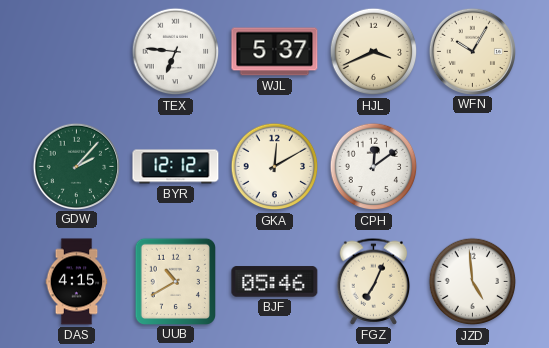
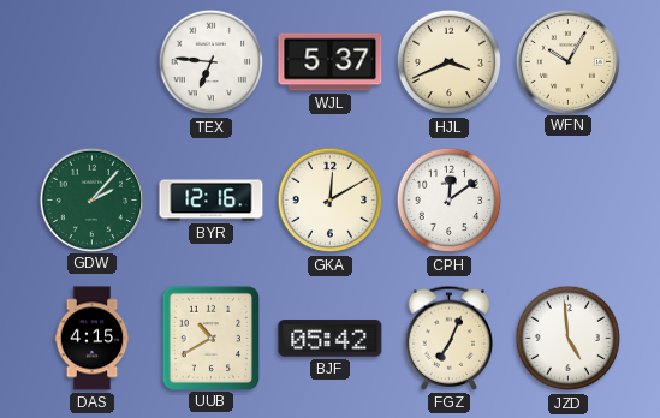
BYR: 12:12 -> 12:16
BJF: 05:46 -> 05:42
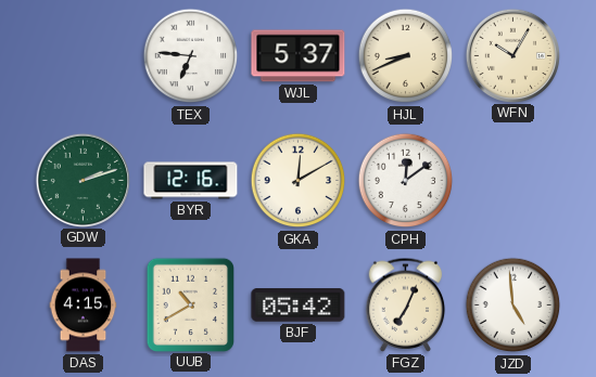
HJL: 3:41 -> 8:41
GDW: 2:07 -> 2:12
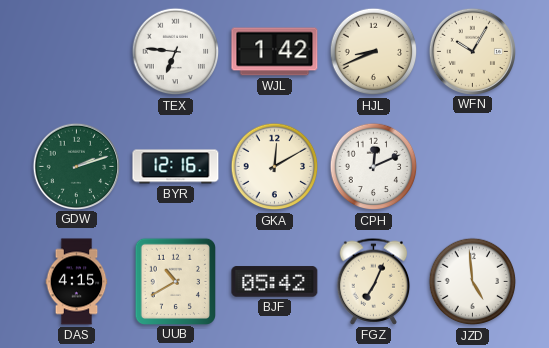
WJL: 5:37 -> 1:42
CPH: 12:09 -> 12:11
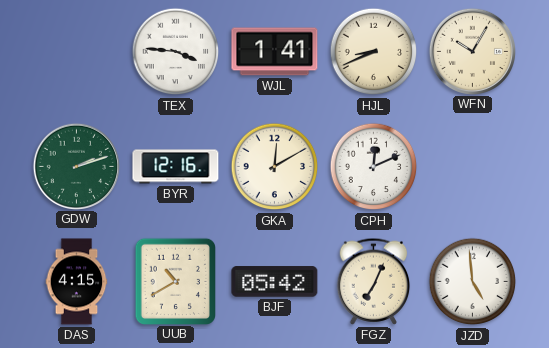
TEX: 6:46 -> 3:46
WJL: 1:42 -> 1:41
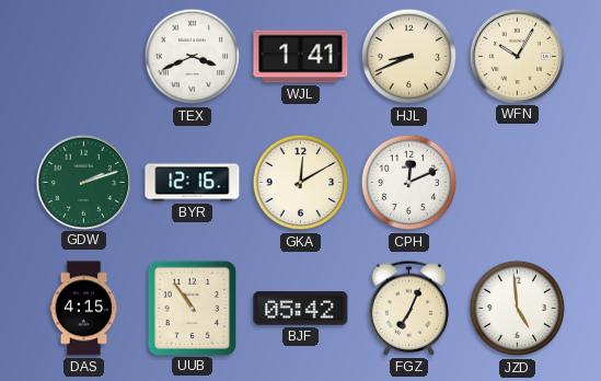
TEX: 3:46 -> 3:41
UUB: 10:40 -> 10:54
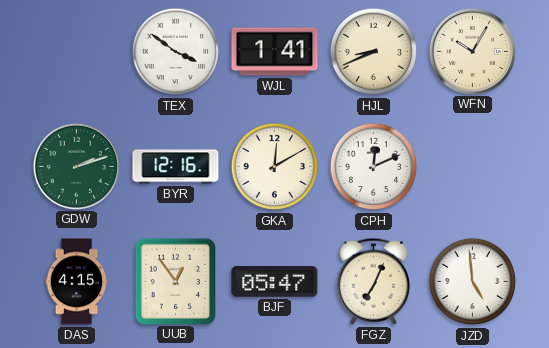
TEX: 3:41 -> 3:51
UUB: 10:54 -> 12:54
BJF: 05:42 -> 05:47
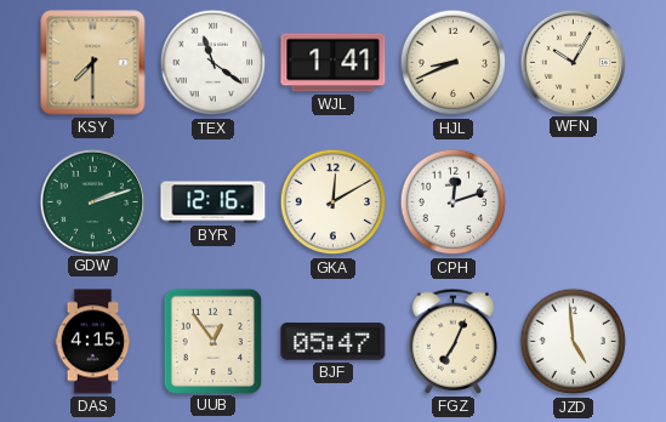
KSY: none -> 7:30
TEX: 3:51 -> 11:21
CPH: 12:11 -> 12:12
